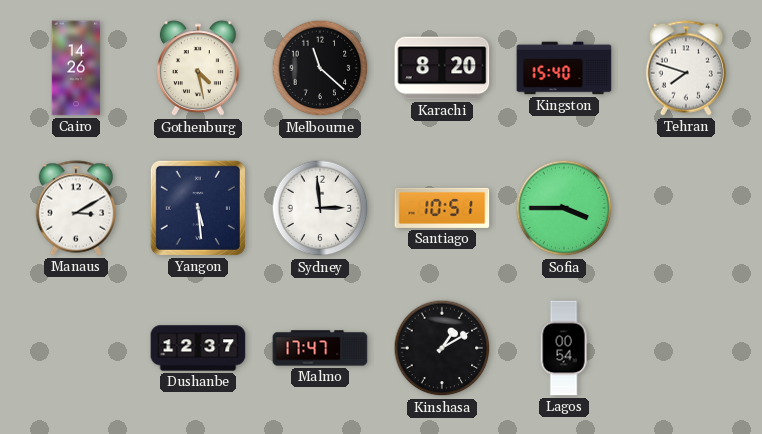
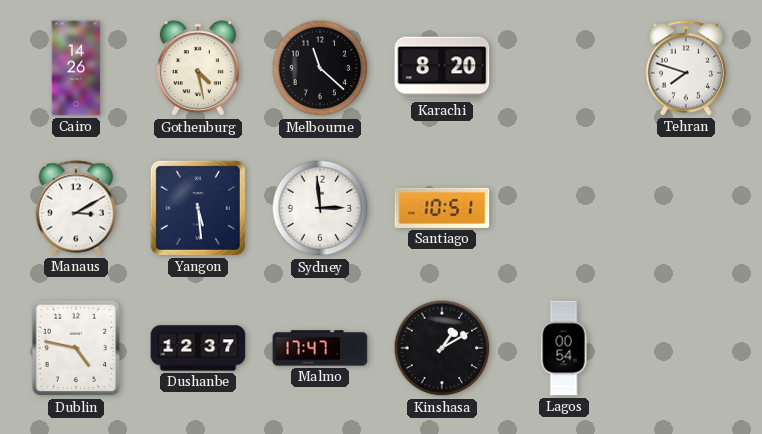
Kingston: 15:40 -> none
Sofia: 3:45 -> none
Dublin: none -> 4:47
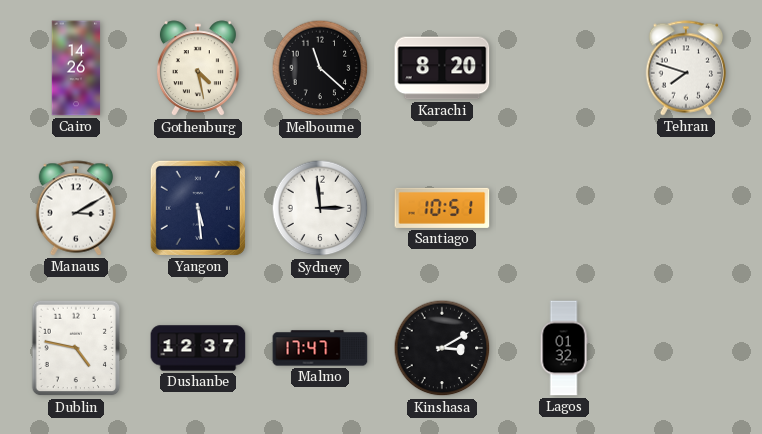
Kinshasa: 1:10 -> 3:10
Lagos: 00:54 -> 01:32
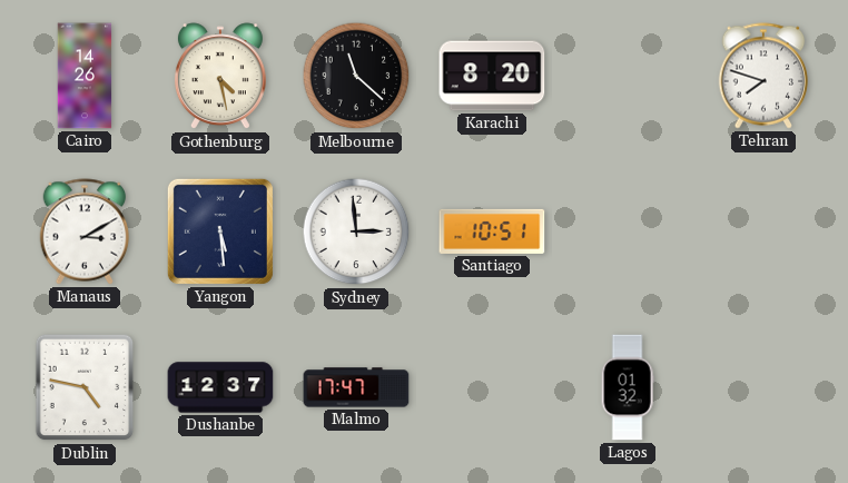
Kinshasa: 3:10 -> none
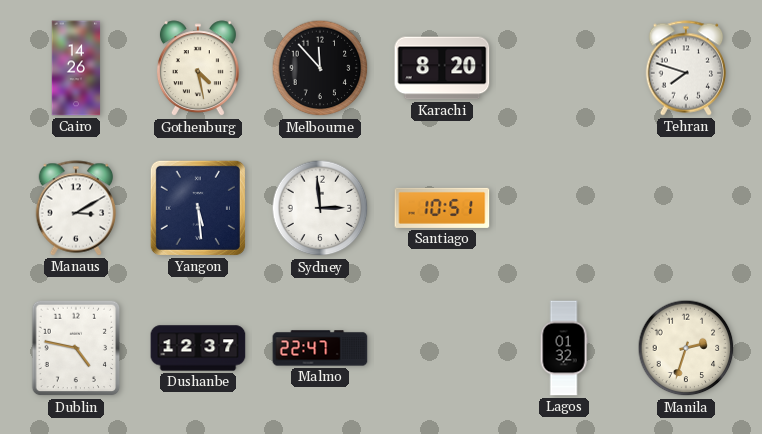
Melbourne: 11:22 -> 11:53
Malmo: 17:47 -> 22:47
Manila: none -> 2:33
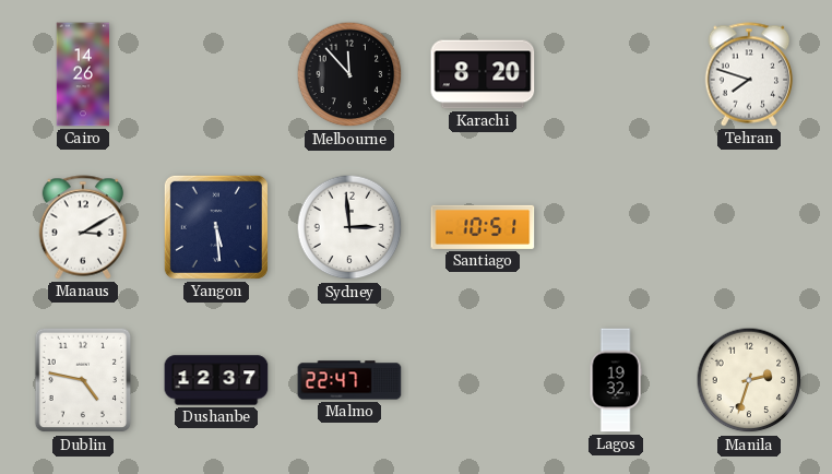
Gothenburg: 4:28 -> none
Lagos: 01:32 -> 19:32
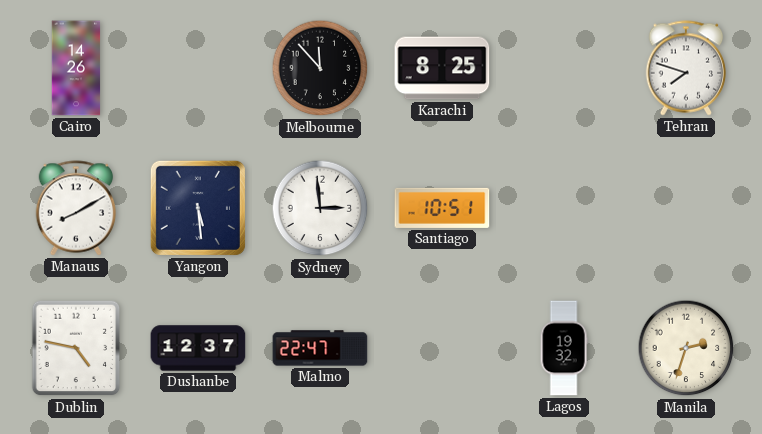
Karachi: 8:20 -> 8:25
Manaus: 3:10 -> 8:10
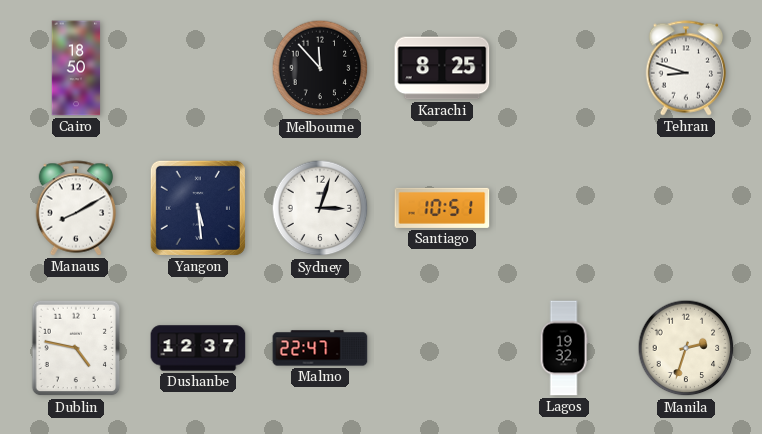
Cairo: 14:26 -> 18:50
Tehran: 7:48 -> 8:48
Sydney: 2:59 -> 3:03
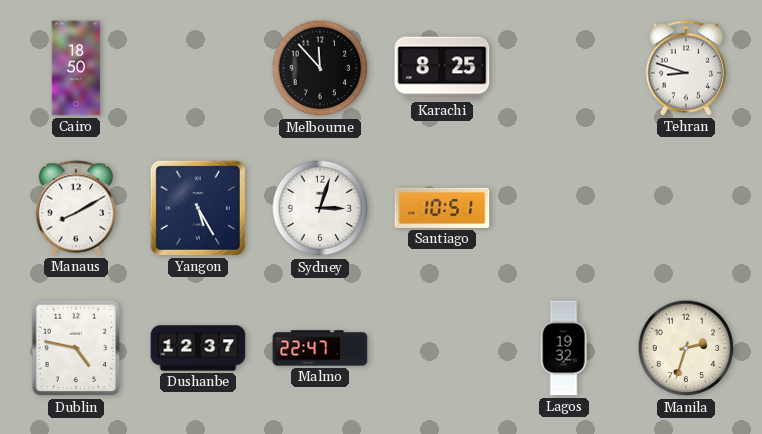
Yangon: 5:29 -> 5:25
